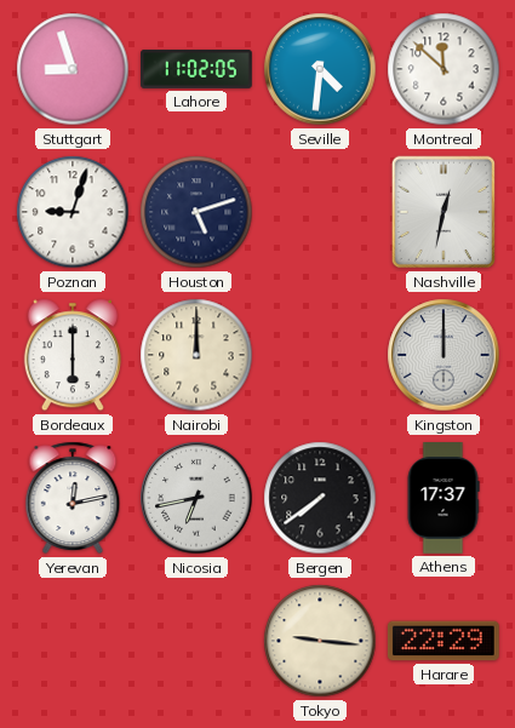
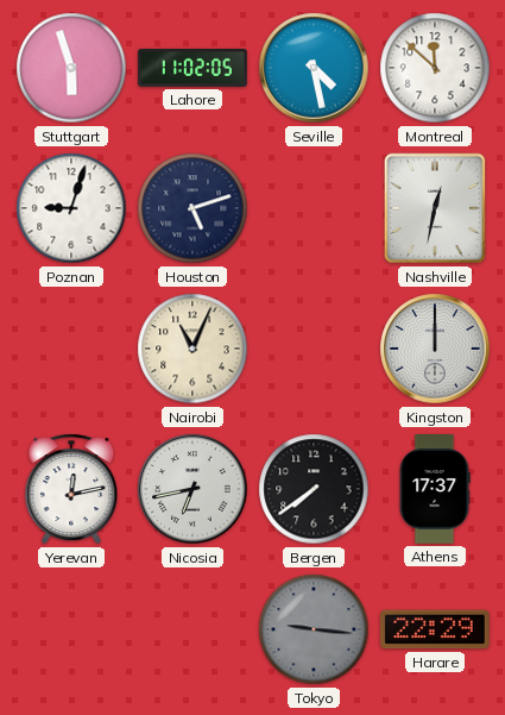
Stuttgart: 8:57 -> 5:57
Seville: 4:31 -> 4:28
Bordeaux: 6:00 -> none
Nairobi: 12:00 -> 11:04
Tokyo dial: cream -> grey
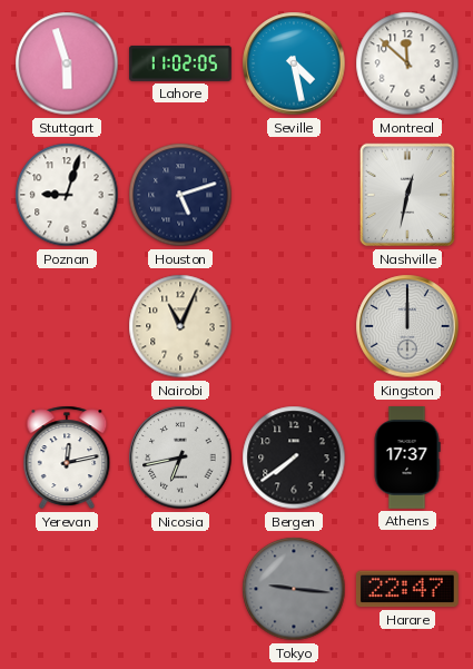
Harare: 22:29 -> 22:47
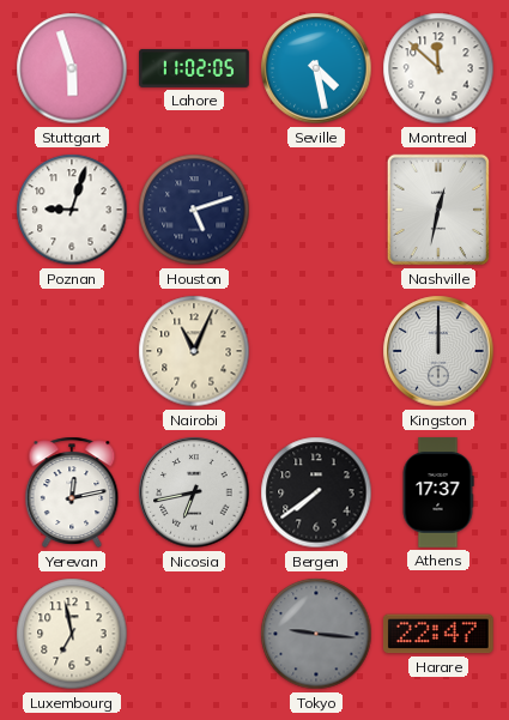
Luxembourg: none -> 6:58
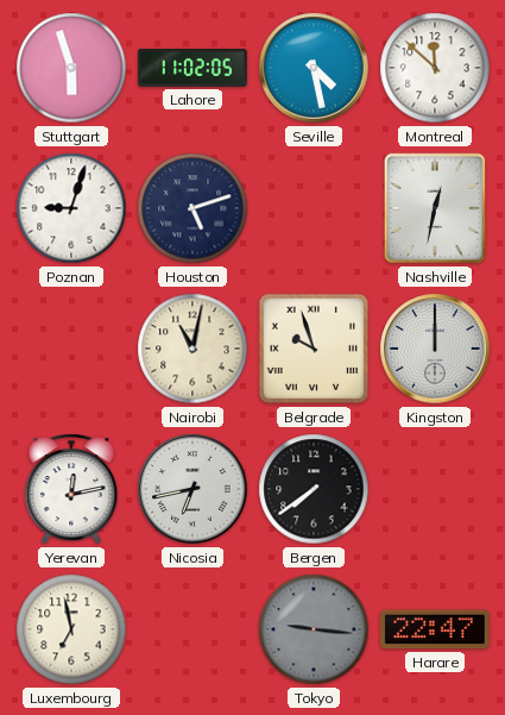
Nairobi: 11:04 -> 11:02
Belgrade: none -> 9:57
Athens: 17:37 -> none
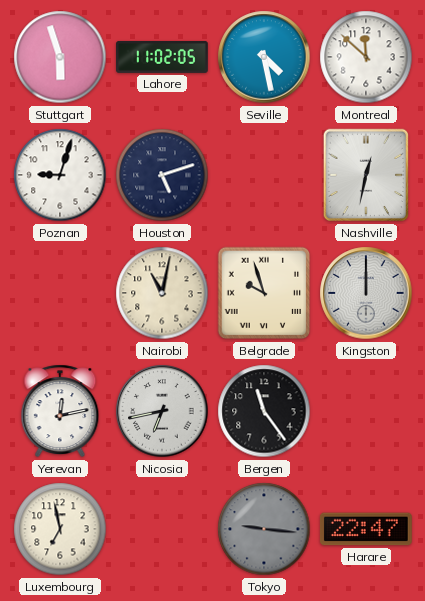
Bergen: 7:39 -> 11:24
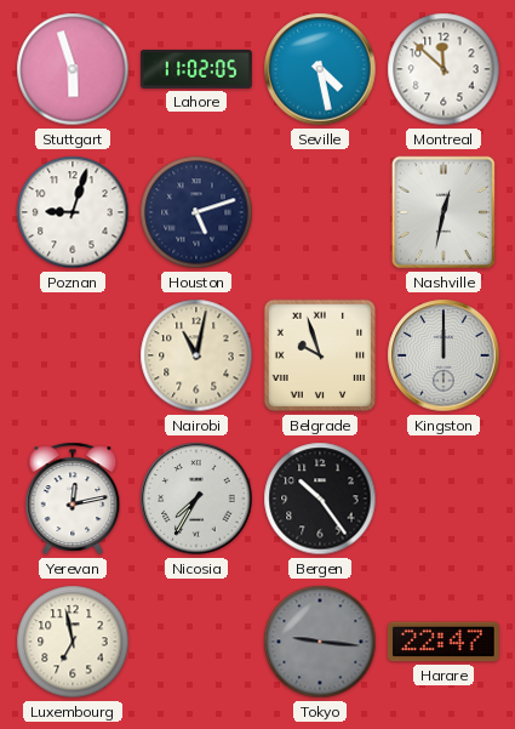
Nicosia: 6:43 -> 7:35
Bergen: 11:24 -> 10:24
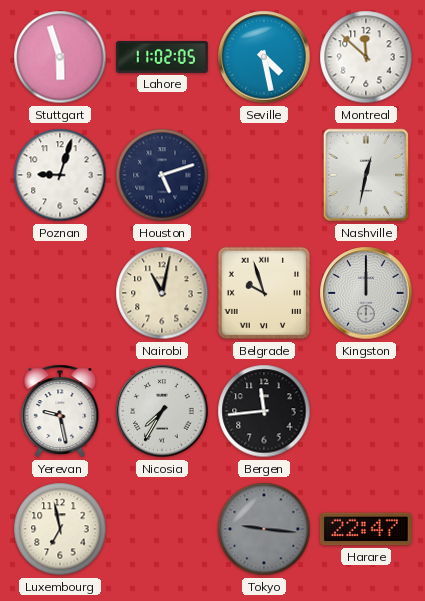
Yerevan: 12:13 -> 9:28
Bergen: 10:24 -> 11:44
